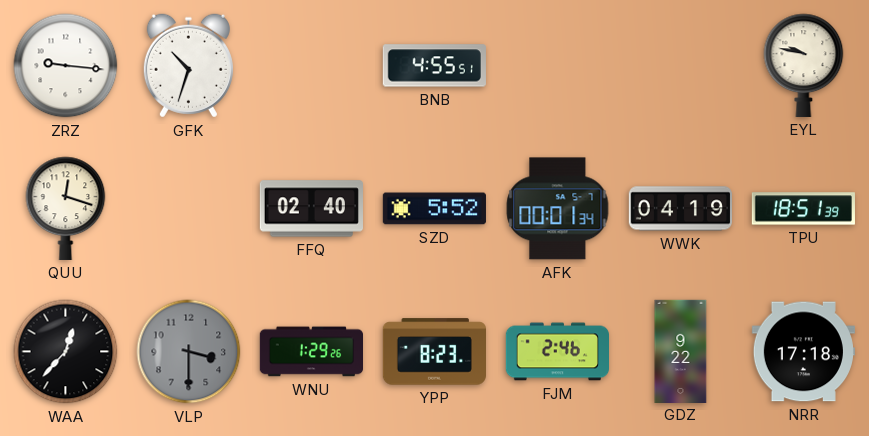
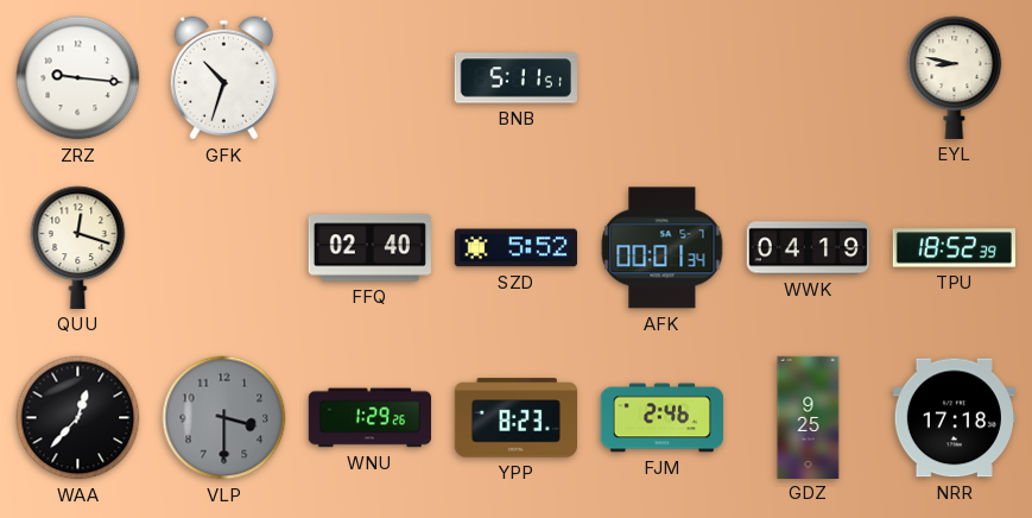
BNB: 4:55 -> 5:11
EYL: 9:47 -> 8:47
TPU: 18:51 -> 18:52
GDZ: 9:22 -> 9:25
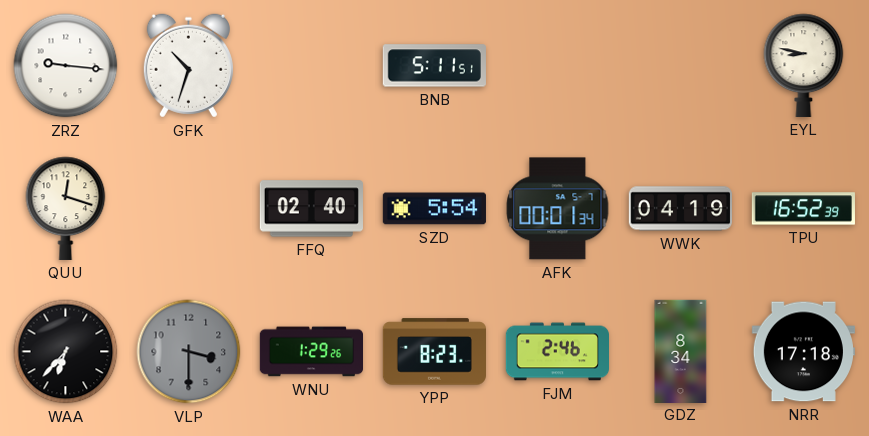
SZD: 5:52 -> 5:54
TPU: 18:52 -> 16:52
WAA: 12:37 -> 6:37
GDZ: 9:25 -> 8:34
